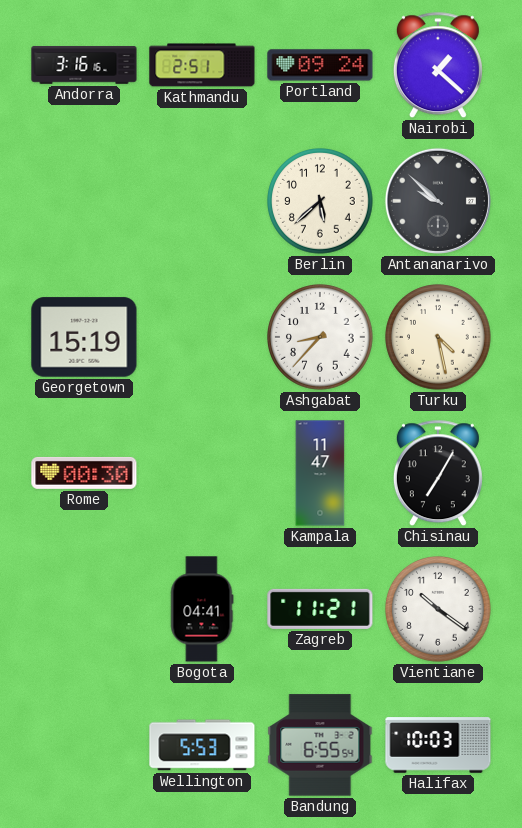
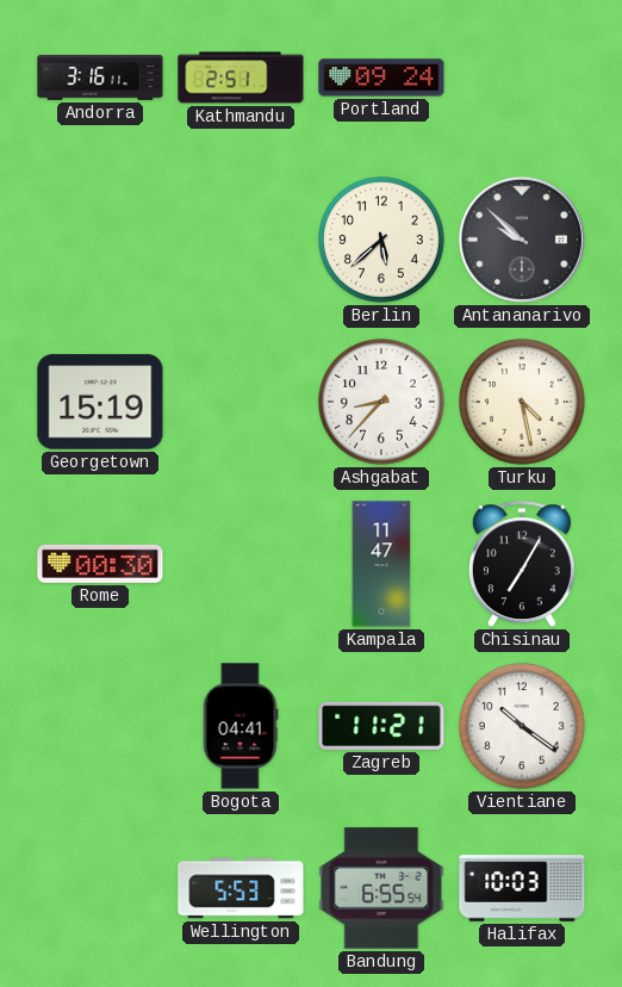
Andorra: 3:16:16 -> 3:16:11
Nairobi: 1:22 -> none
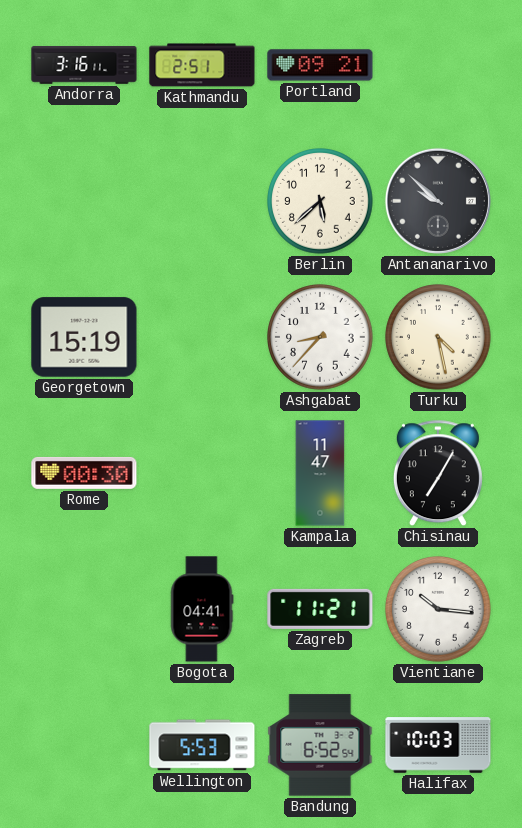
Portland: 09:24 -> 09:21
Vientiane: 10:21 -> 10:16
Bandung: 6:55 -> 6:52
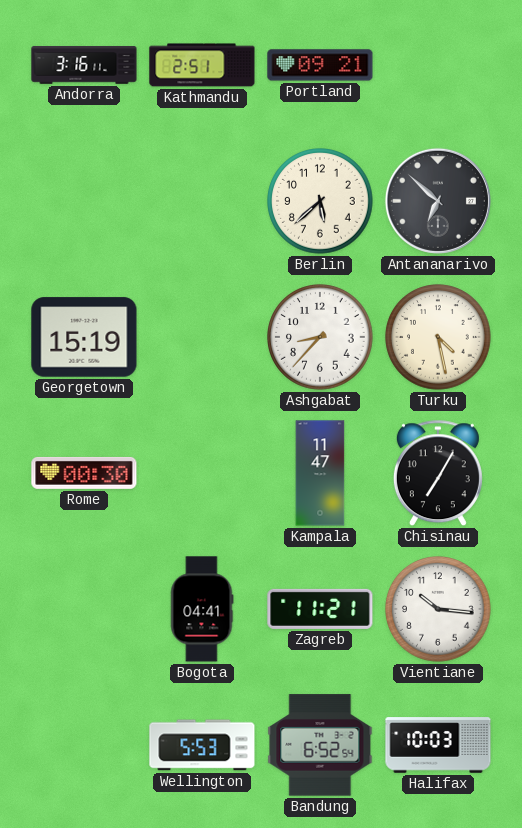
Antananarivo: 9:52 -> 6:52
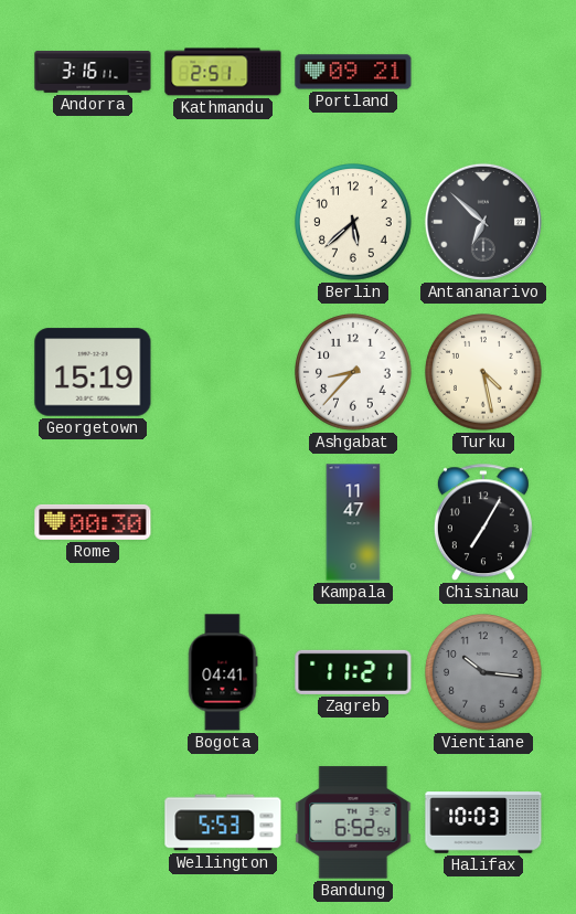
Vientiane dial: white -> grey
